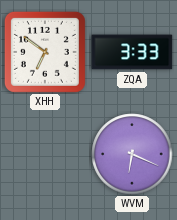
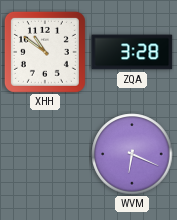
XHH: 6:51 -> 10:51
ZQA: 3:33 -> 3:28
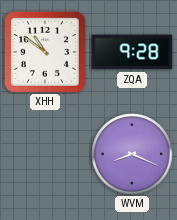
ZQA: 3:28 -> 9:28
WVM: 6:19 -> 8:19
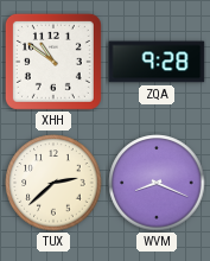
TUX: none -> 2:38
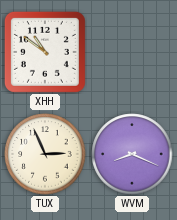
ZQA: 9:28 -> none
TUX: 2:38 -> 2:56
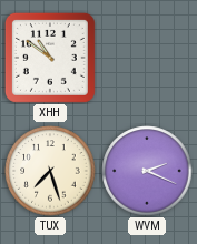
TUX: 2:56 -> 7:27
WVM: 8:19 -> 2:19
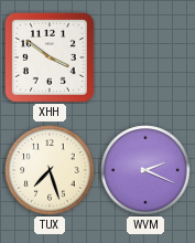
XHH: 10:51 -> 3:51
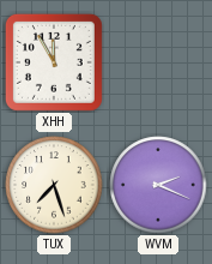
XHH: 3:51 -> 11:55
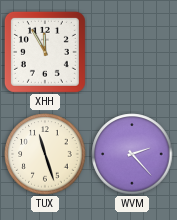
TUX: 7:27 -> 11:27
WVM: 2:19 -> 2:23
